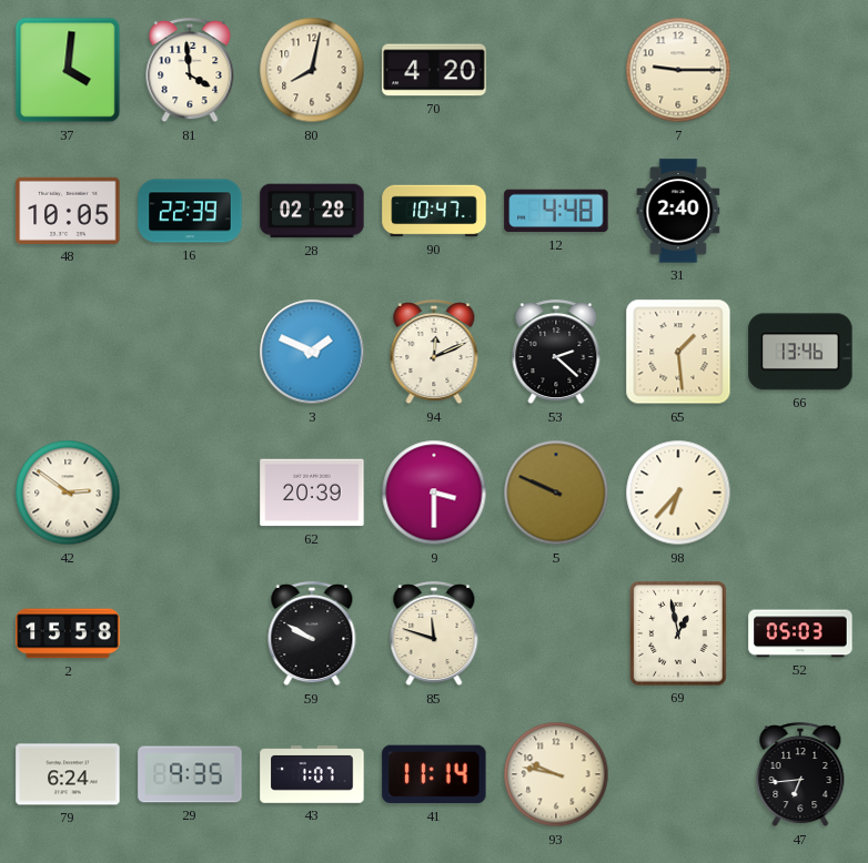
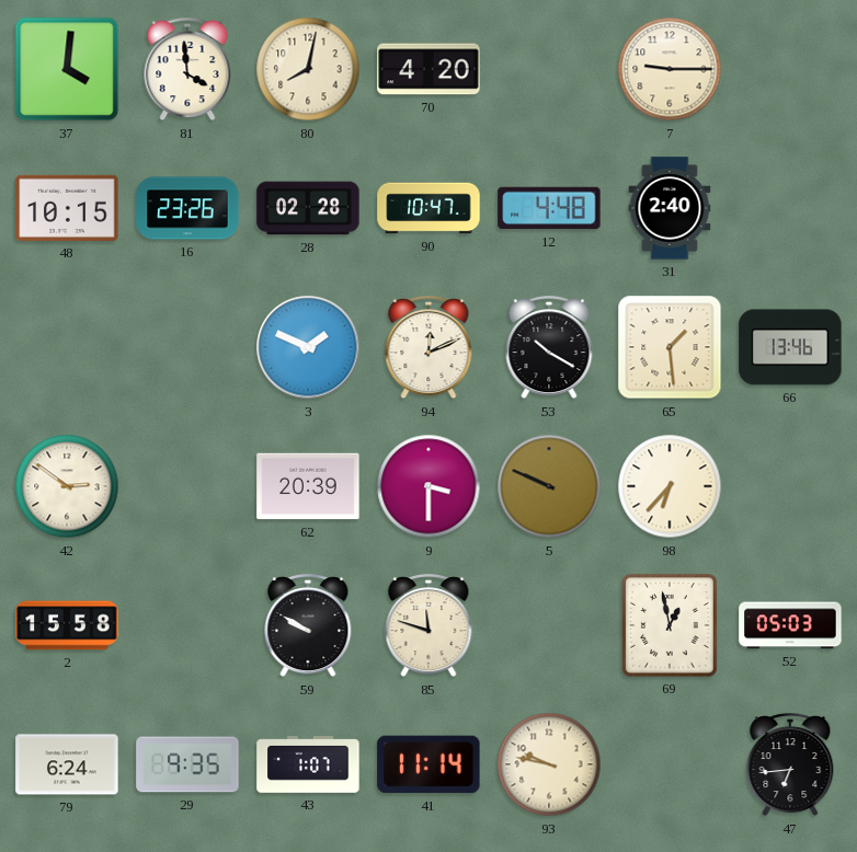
48: 10:05 -> 10:15
16: 22:39 -> 23:26
53: 2:22 -> 10:20
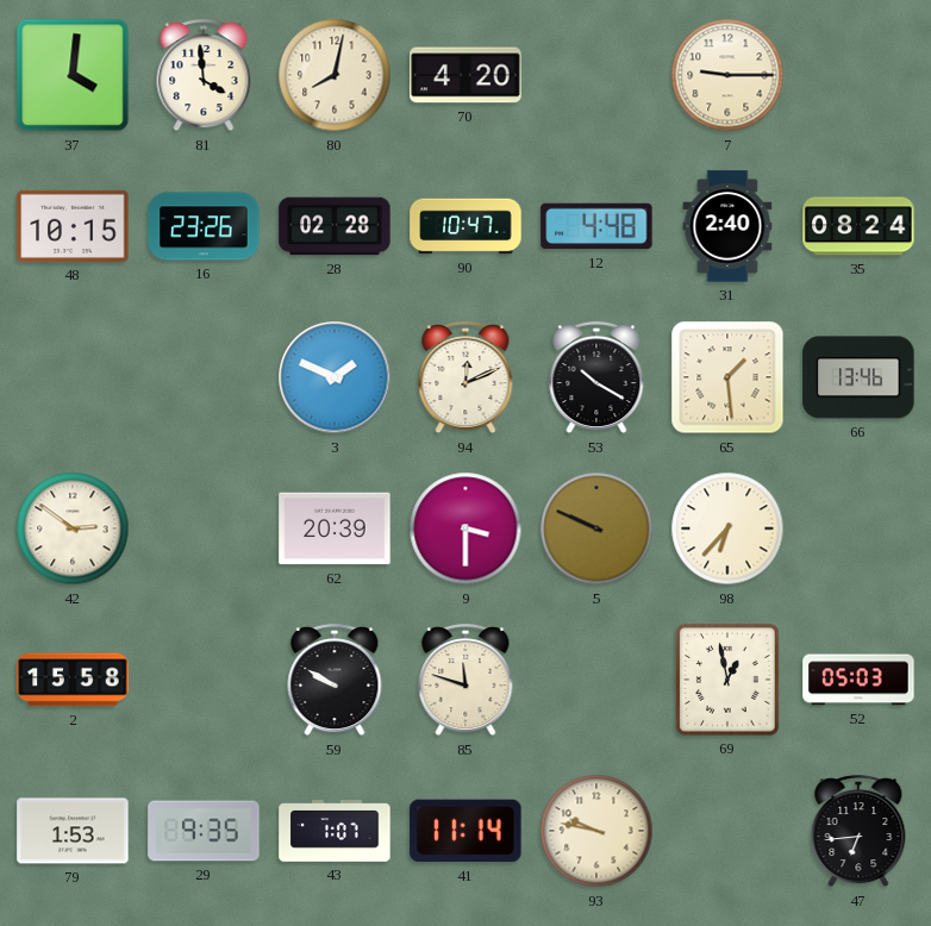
35: none -> 08:24
79: 6:24 -> 1:53
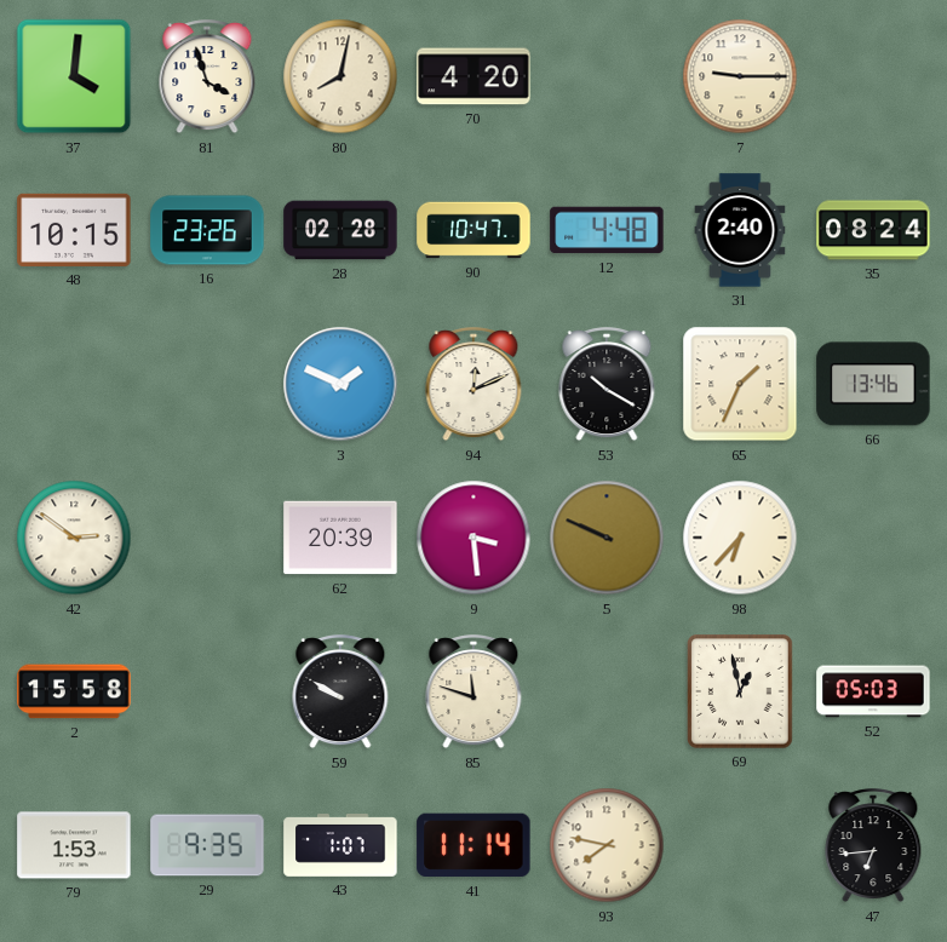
81: 3:59 -> 3:57
65: 1:29 -> 1:34
9: 3:30 -> 3:29
93: 9:47 -> 7:47
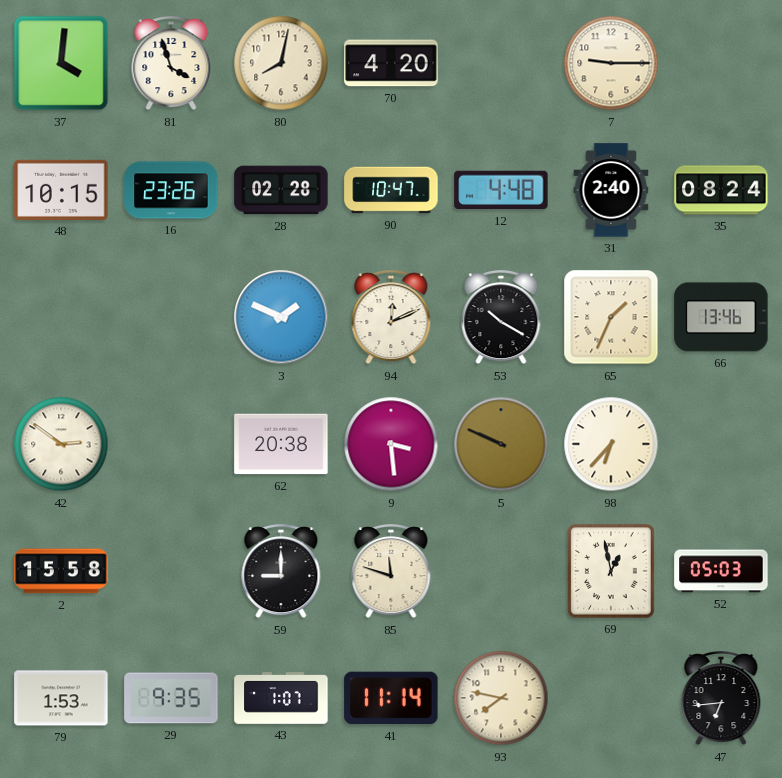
62: 20:39 -> 20:38
59: 9:50 -> 9:00
